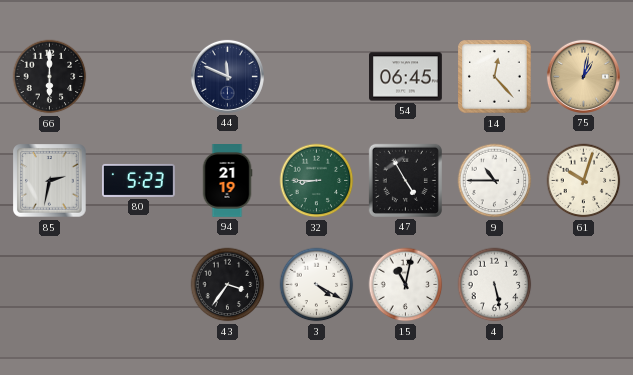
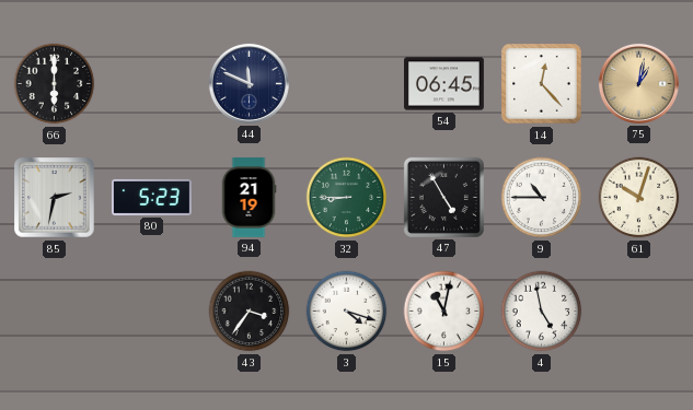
3: 4:20 -> 4:18
4: 5:28 -> 4:58
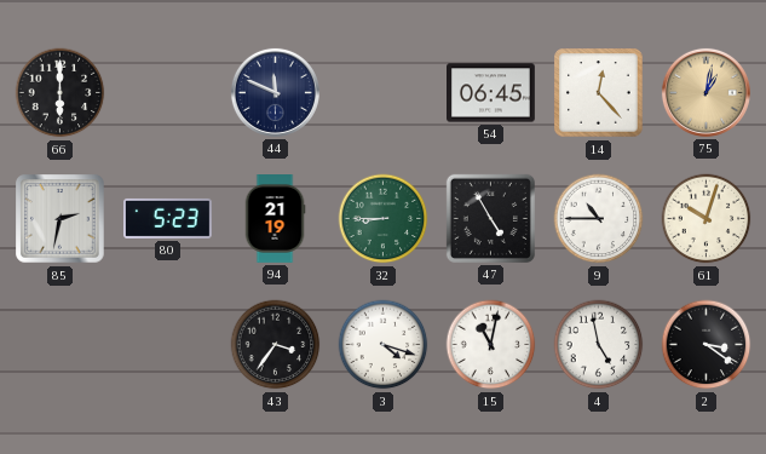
2: none -> 3:21
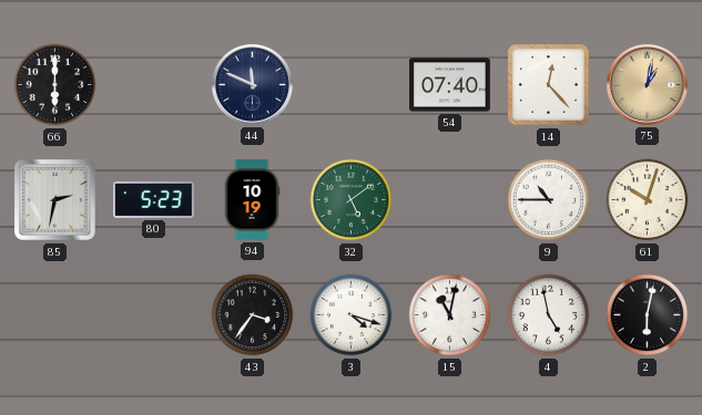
54: 06:45 -> 07:40
94: 21:19 -> 10:19
32: 8:45 -> 5:09
47: 4:55 -> none
2: 3:21 -> 6:02
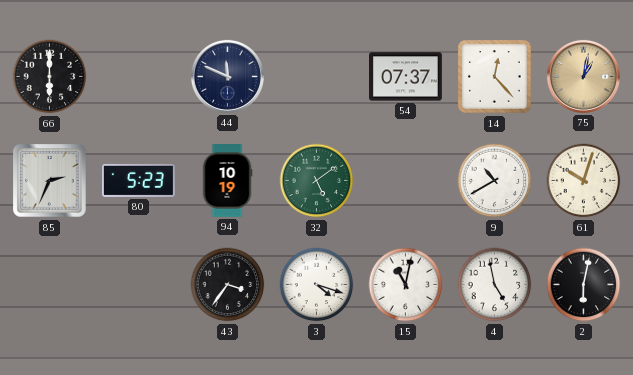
54: 07:40 -> 07:37
85: 2:32 -> 2:34
9: 10:45 -> 10:40
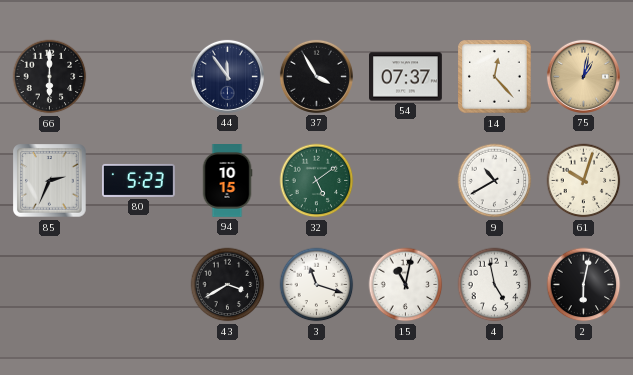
44: 11:49 -> 11:54
37: none -> 3:55
94: 10:19 -> 10:15
43: 3:36 -> 3:40
3: 4:18 -> 11:18
